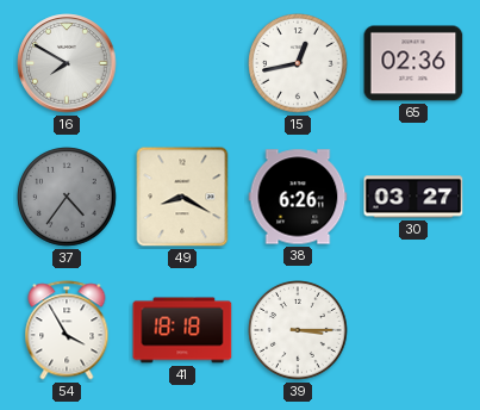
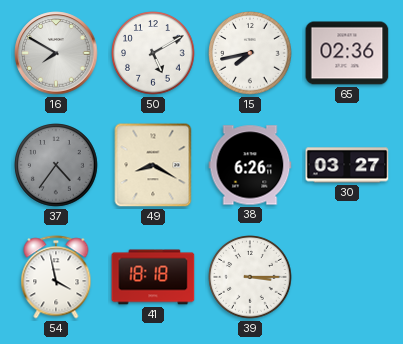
50: none -> 5:10
15: 12:43 -> 7:43
54: 3:55 -> 3:58
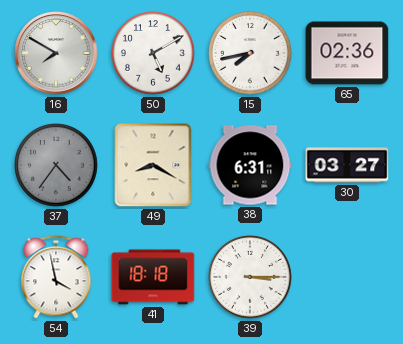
38: 6:26 -> 6:31
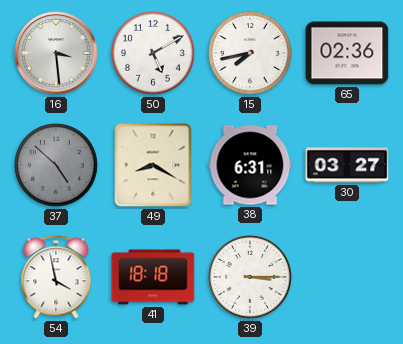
16: 7:50 -> 3:29
37: 4:36 -> 4:52
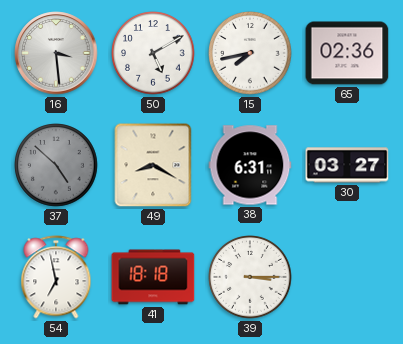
54: 3:58 -> 6:58
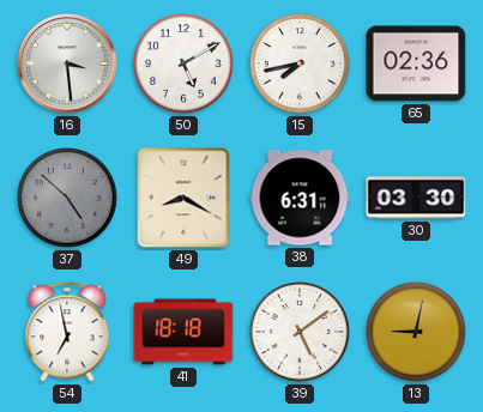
30: 03:27 -> 03:30
39: 3:15 -> 5:09
13: none -> 9:02
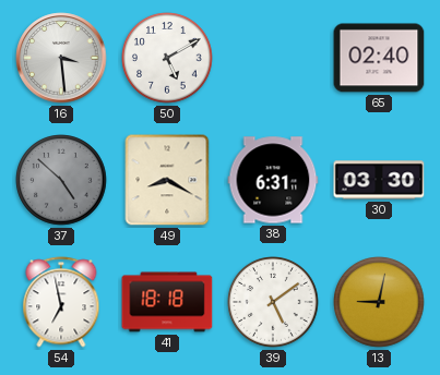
15: 7:43 -> none
65: 02:36 -> 02:40
